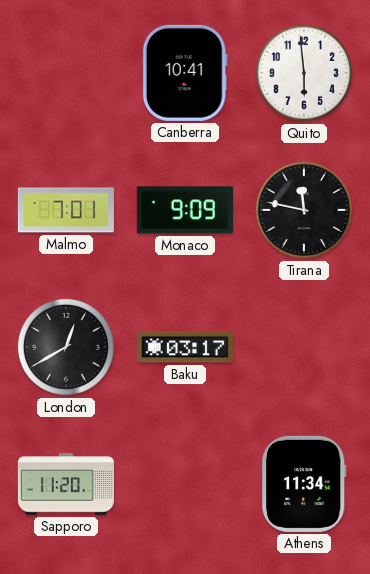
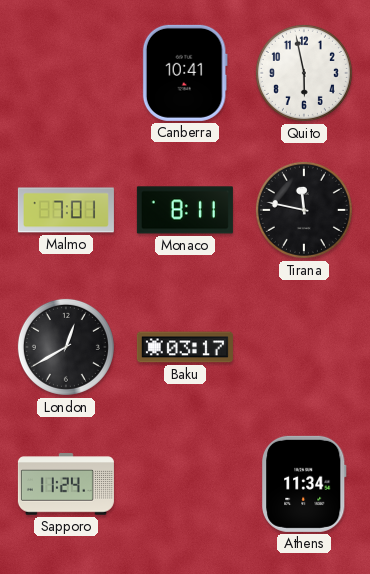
Quito: 5:59 -> 5:58
Monaco: 9:09 -> 8:11
Sapporo: 11:20 -> 11:24
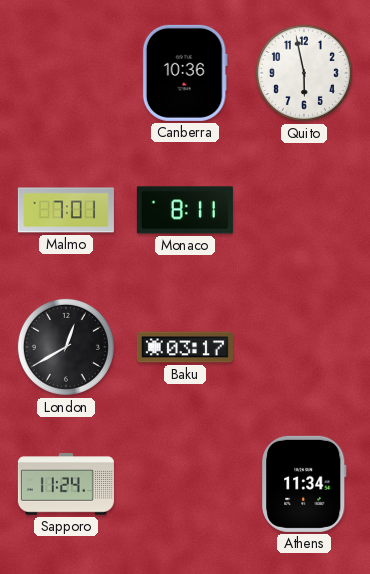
Canberra: 10:41 -> 10:36
Tirana: 11:47 -> none
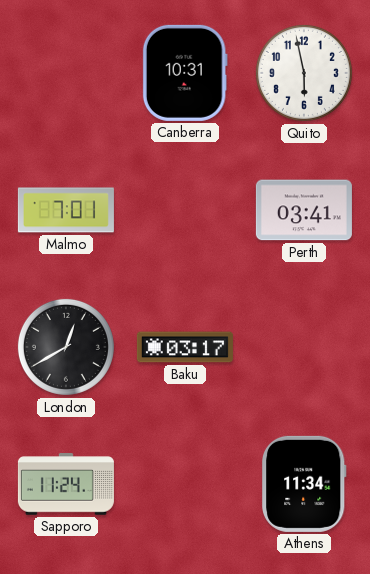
Canberra: 10:36 -> 10:31
Monaco: 8:11 -> none
Perth: none -> 03:41
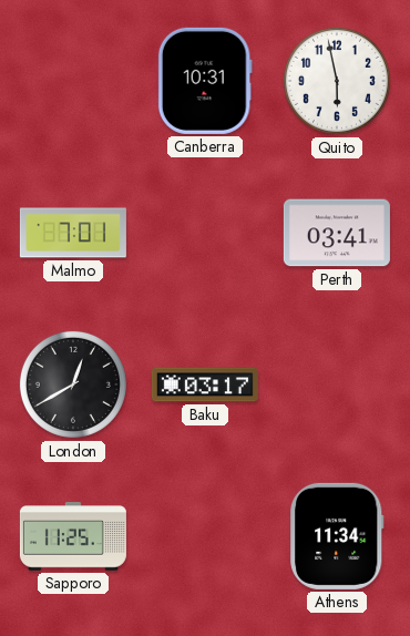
Sapporo: 11:24 -> 11:25
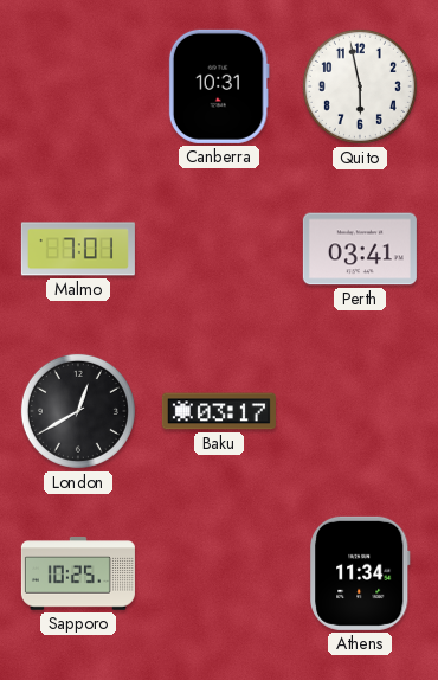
Sapporo: 11:25 -> 10:25
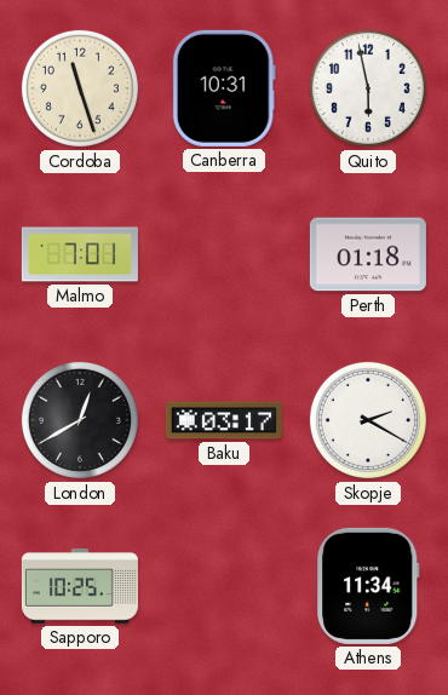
Cordoba: none -> 11:27
Perth: 03:41 -> 01:18
Skopje: none -> 2:20
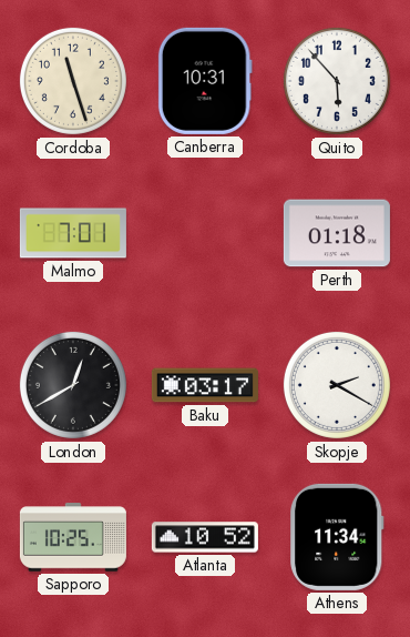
Quito: 5:58 -> 5:53
Atlanta: none -> 10:52
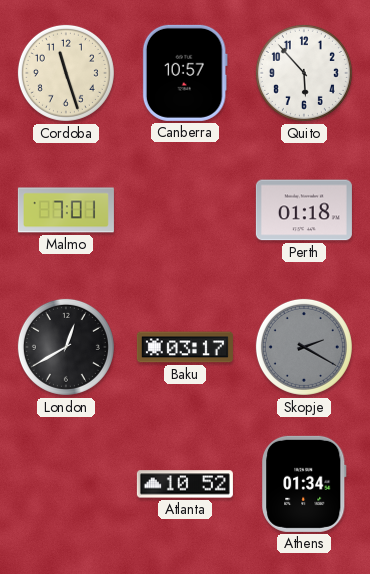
Canberra: 10:31 -> 10:57
Skopje dial: white -> grey
Sapporo: 10:25 -> none
Athens: 11:34 -> 01:34
